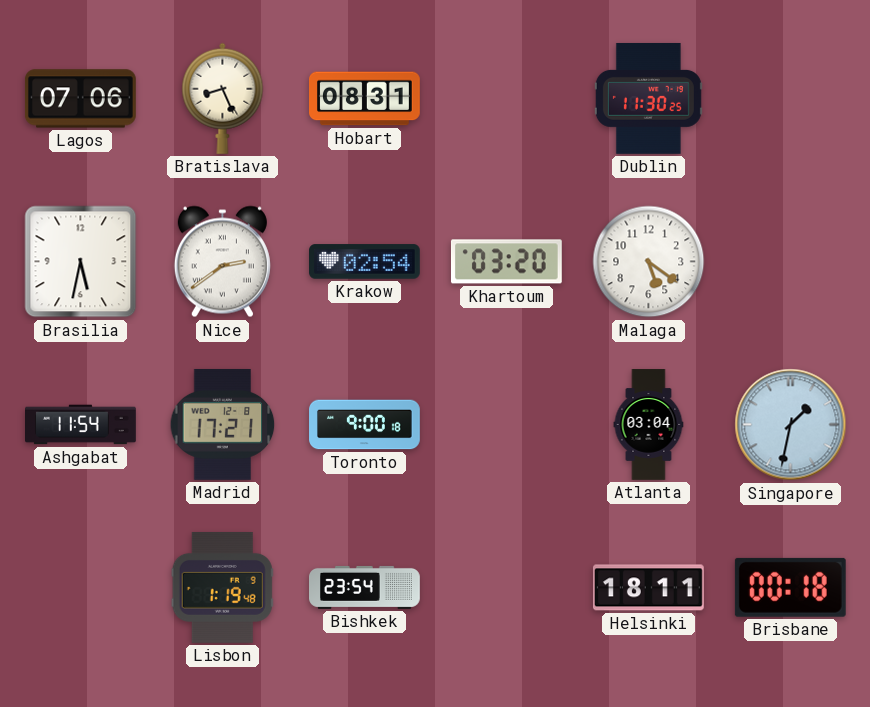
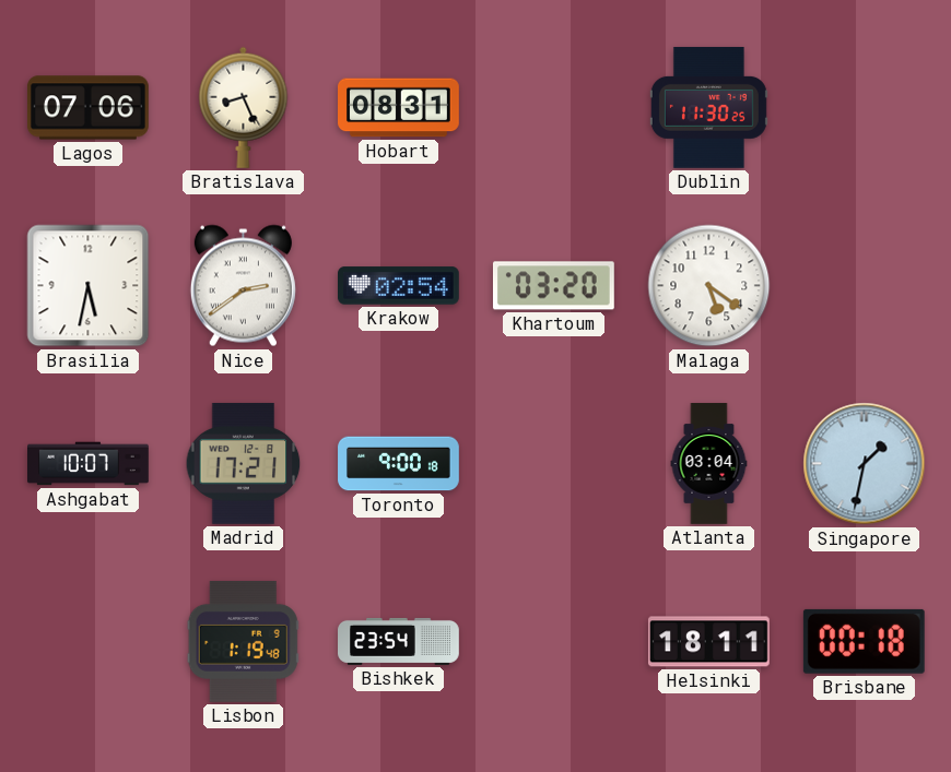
Ashgabat: 11:54 -> 10:07
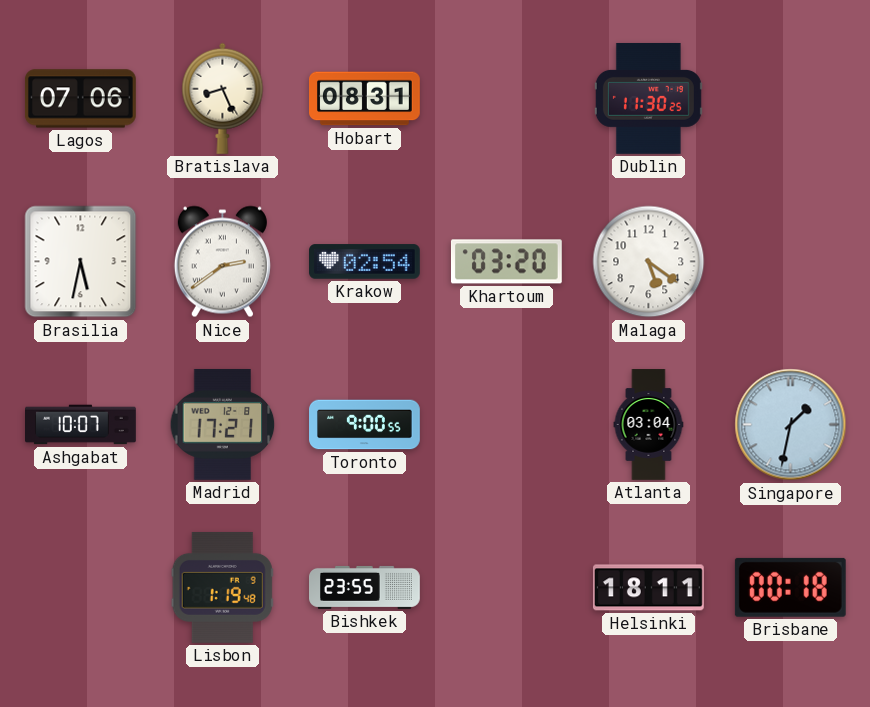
Toronto: 9:00:18 -> 9:00:55
Bishkek: 23:54 -> 23:55
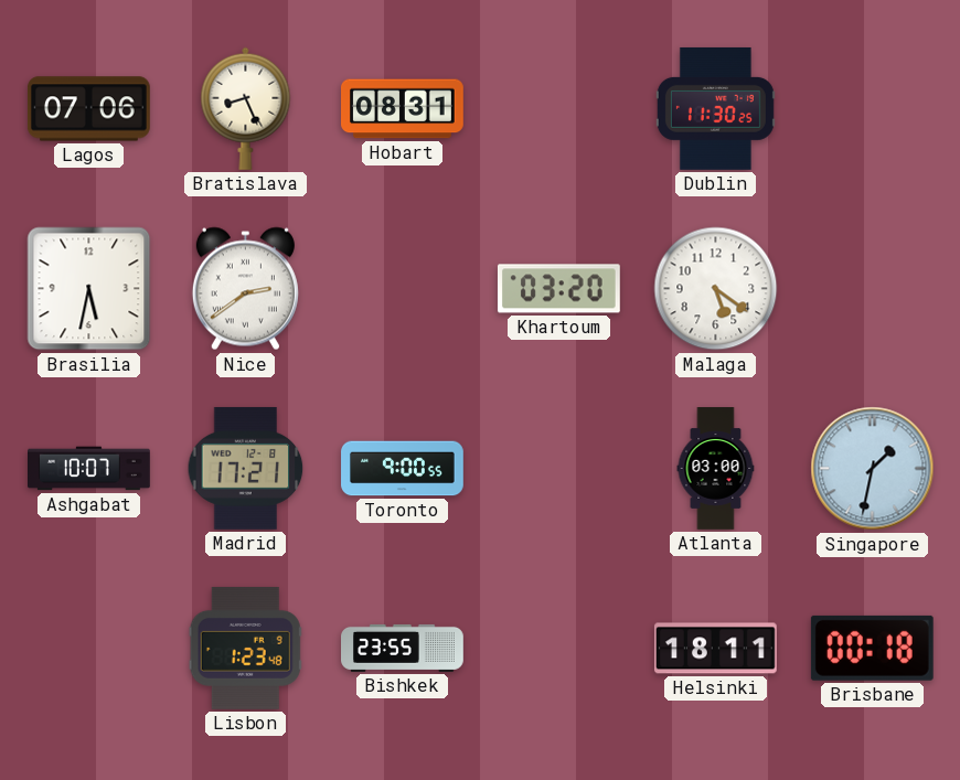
Krakow: 02:54 -> none
Atlanta: 03:04 -> 03:00
Lisbon: 1:19 -> 1:23
